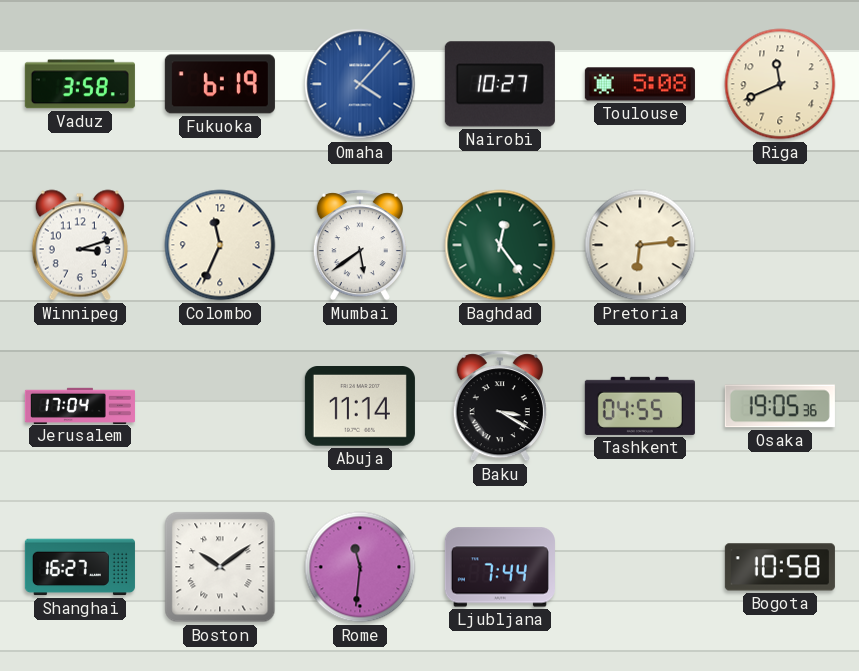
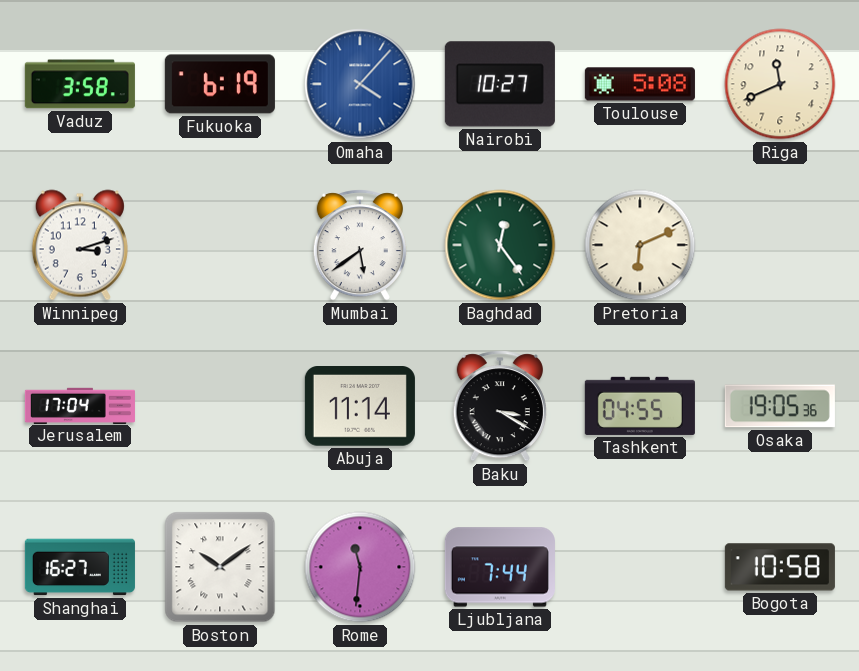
Colombo: 11:34 -> none
Pretoria: 6:14 -> 6:11
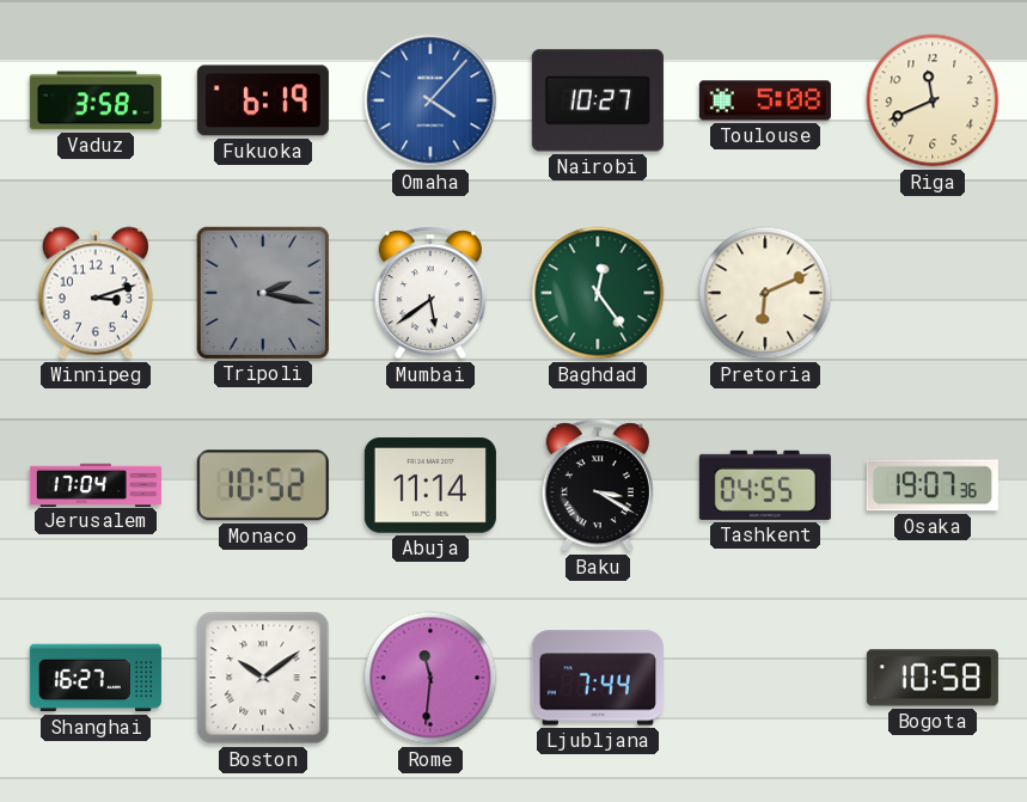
Tripoli: none -> 2:17
Monaco: none -> 10:52
Osaka: 19:05 -> 19:07
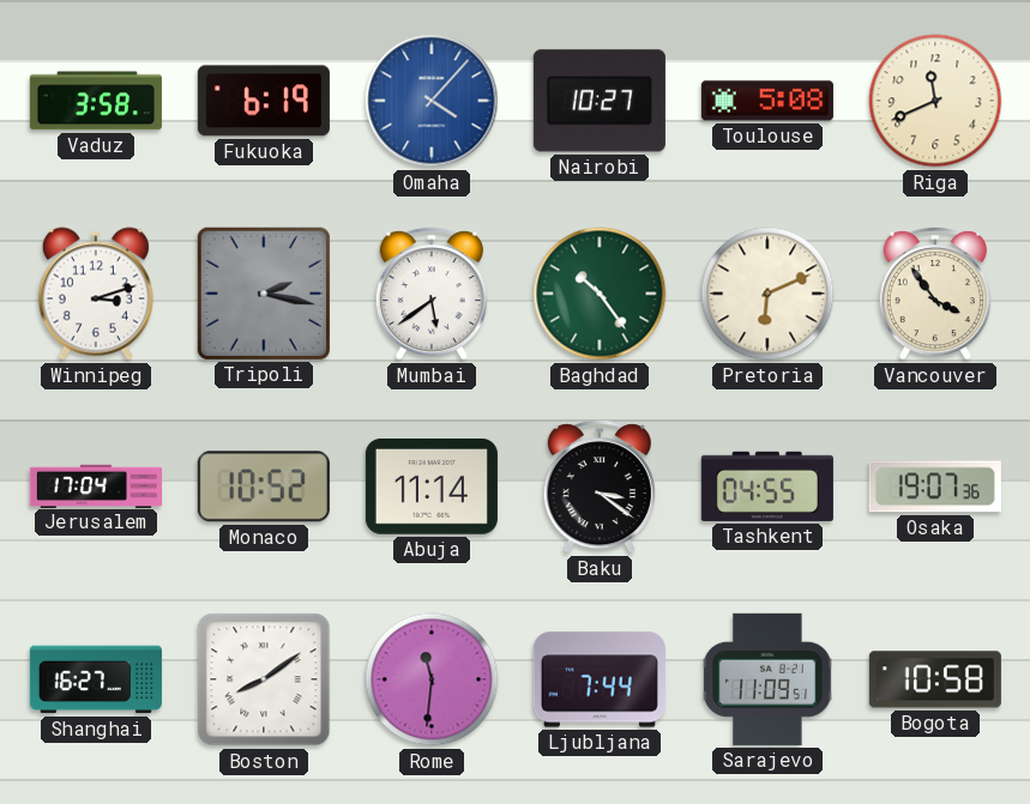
Baghdad: 12:24 -> 10:24
Vancouver: none -> 3:54
Baku: 3:20 -> 3:21
Boston: 10:09 -> 8:09
Sarajevo: none -> 11:09
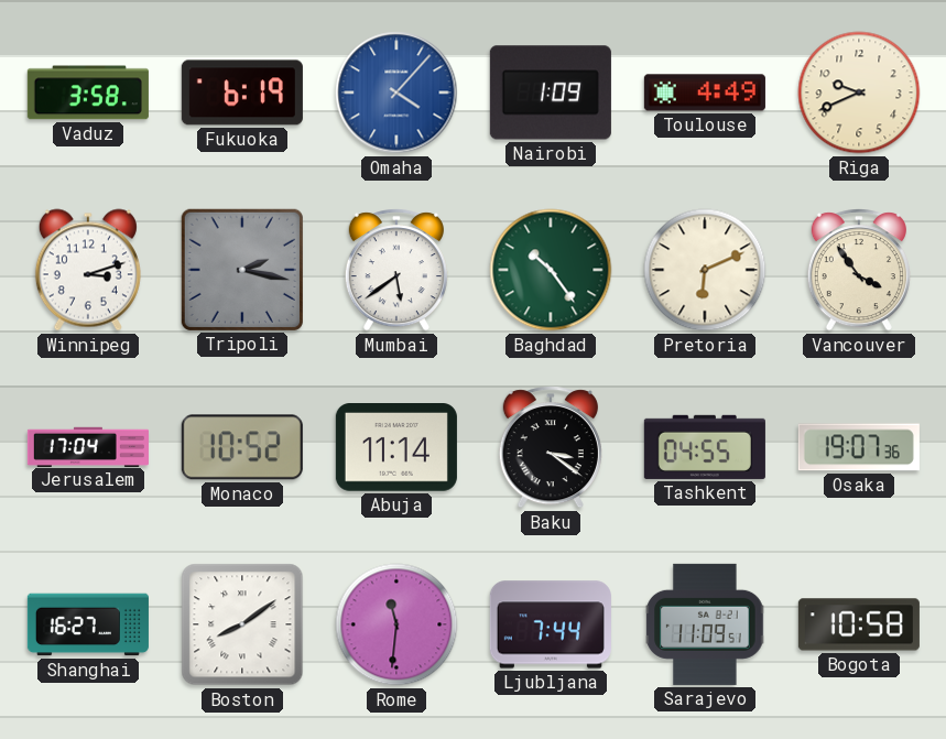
Nairobi: 10:27 -> 1:09
Toulouse: 5:08 -> 4:49
Riga: 11:41 -> 9:41
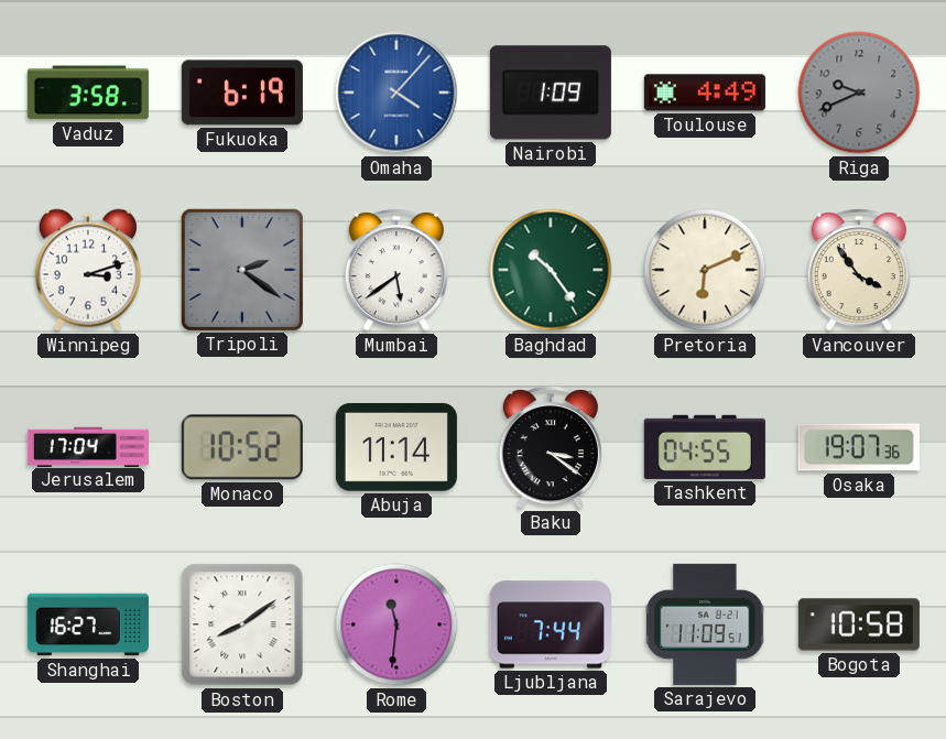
Riga dial: cream -> grey
Tripoli: 2:17 -> 2:21
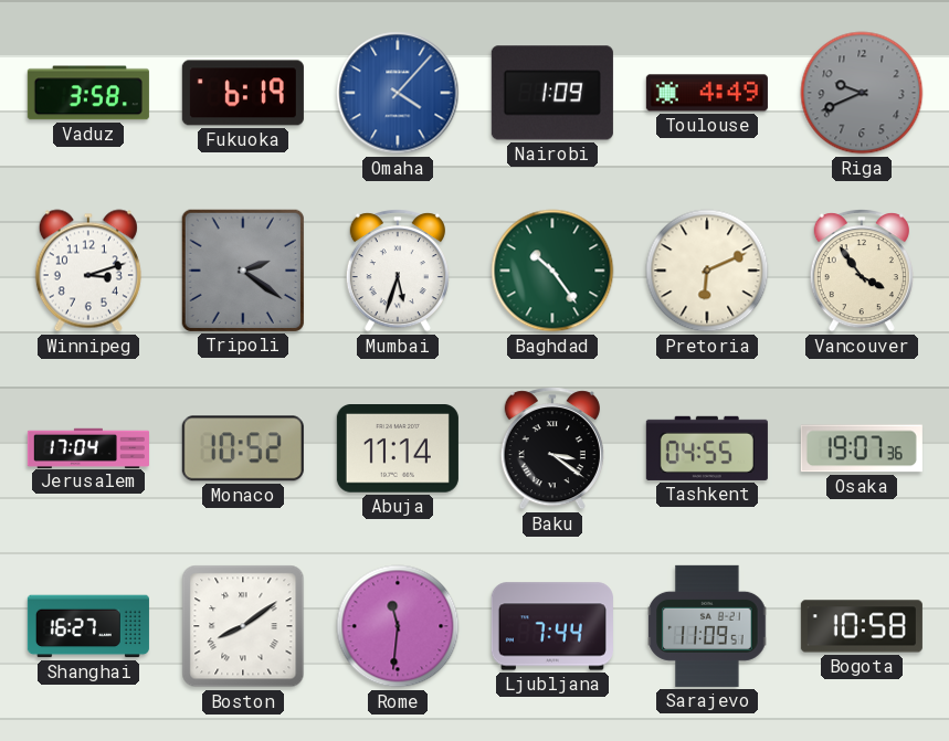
Mumbai: 5:39 -> 5:33
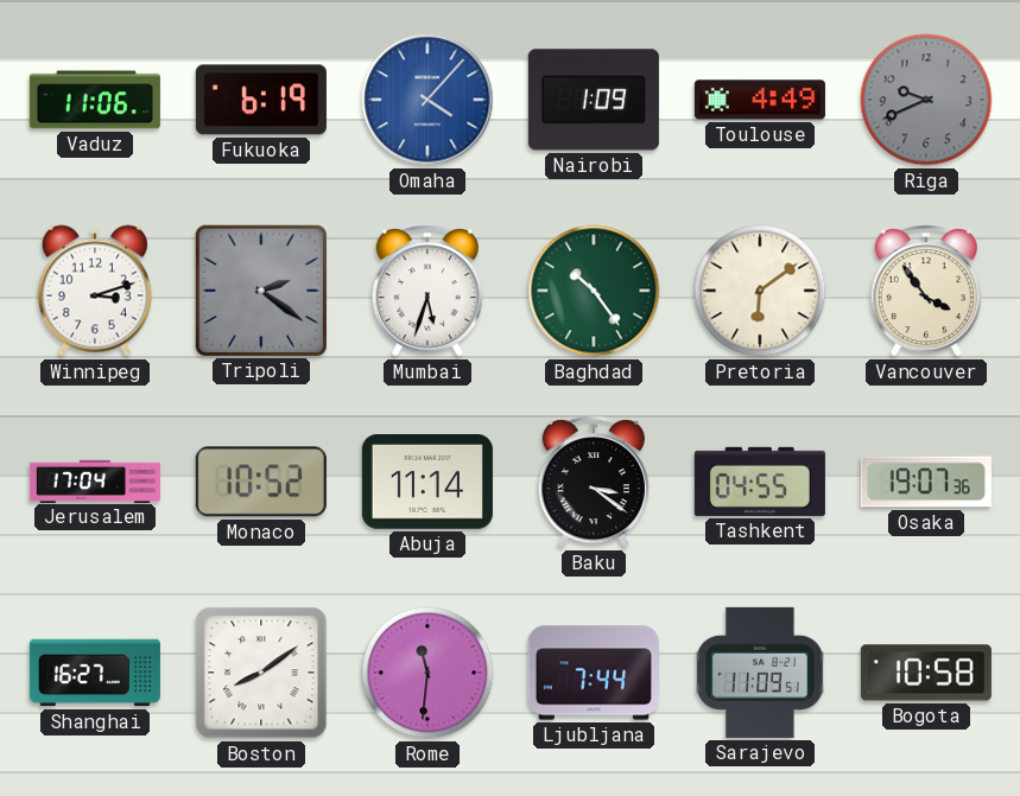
Vaduz: 3:58 -> 11:06
Pretoria: 6:11 -> 6:09
